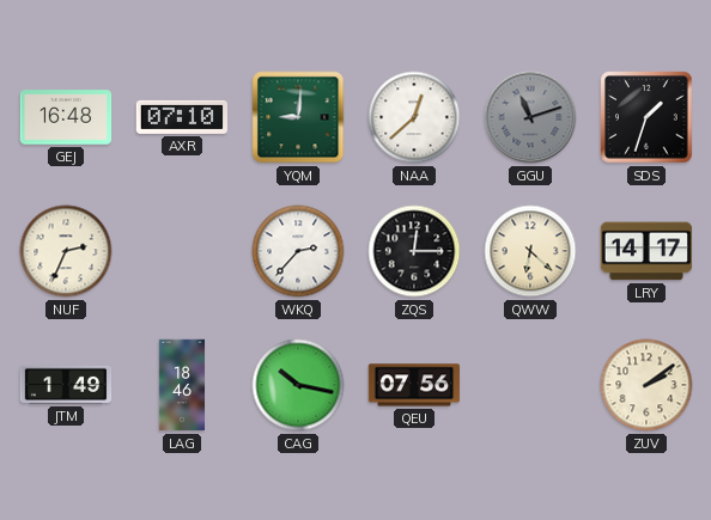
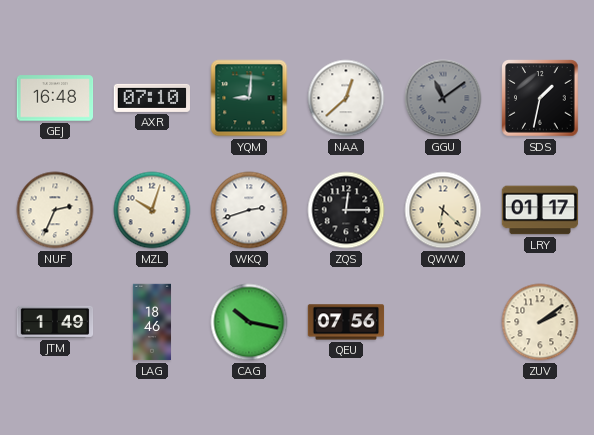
GGU: 11:12 -> 11:09
SDS: 1:33 -> 1:32
MZL: none -> 10:03
WKQ: 2:37 -> 2:42
LRY: 14:17 -> 01:17
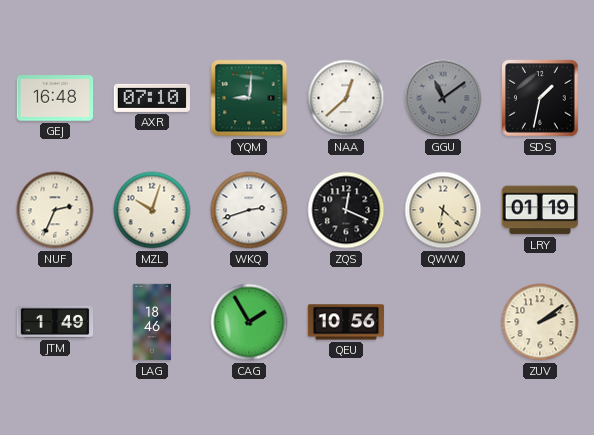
ZQS: 12:15 -> 12:19
LRY: 01:17 -> 01:19
CAG: 10:17 -> 1:55
QEU: 07:56 -> 10:56
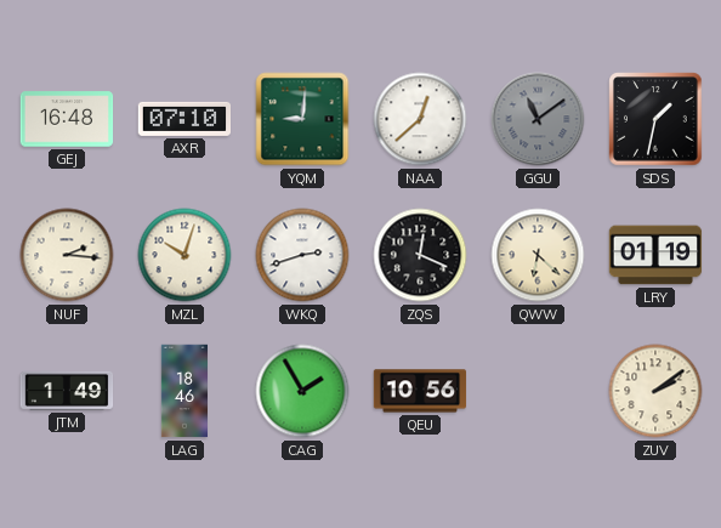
NUF: 2:34 -> 2:16
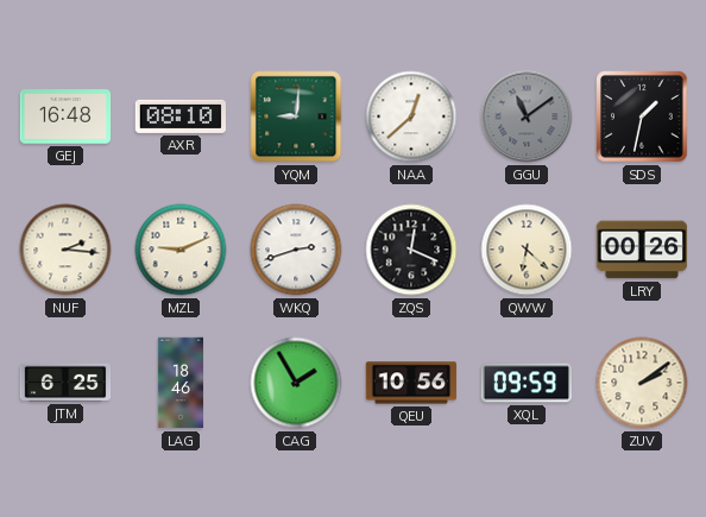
AXR: 07:10 -> 08:10
MZL: 10:03 -> 9:11
LRY: 01:19 -> 00:26
JTM: 1:49 -> 6:25
XQL: none -> 09:59
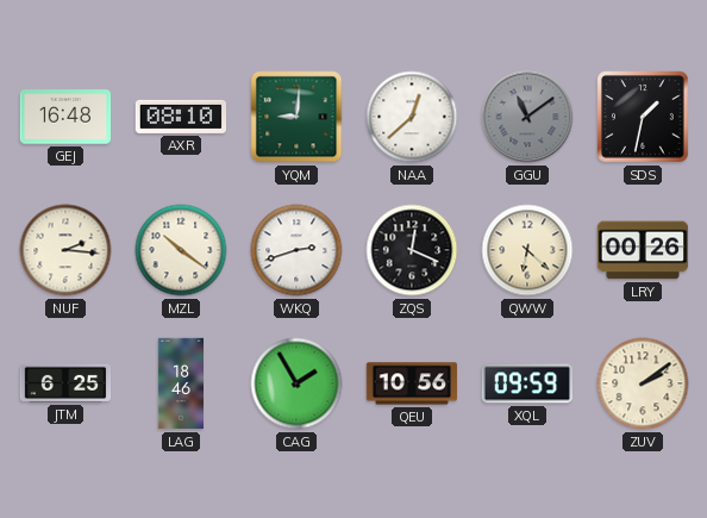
MZL: 9:11 -> 10:21
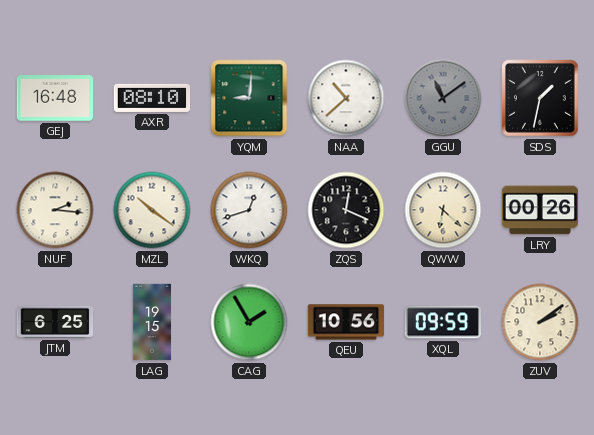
NAA: 12:38 -> 10:38
WKQ: 2:42 -> 12:42
LAG: 18:46 -> 19:15
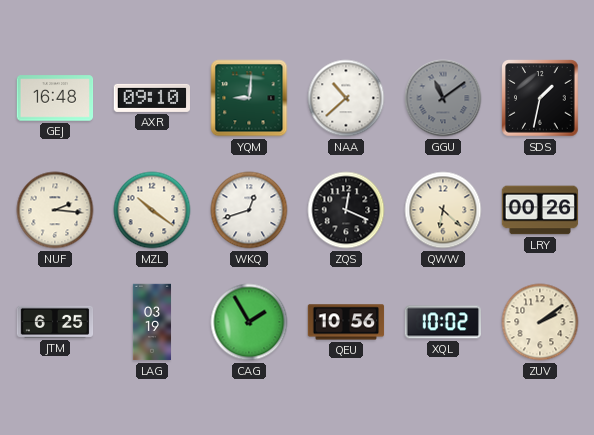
AXR: 08:10 -> 09:10
LAG: 19:15 -> 03:19
XQL: 09:59 -> 10:02
